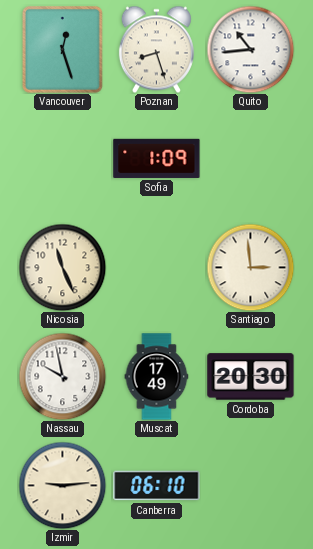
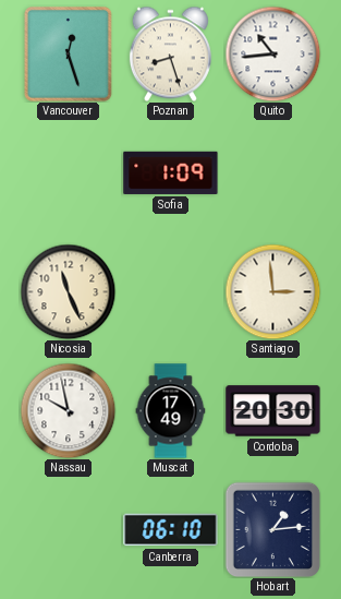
Izmir: 9:14 -> none
Hobart: none -> 1:14
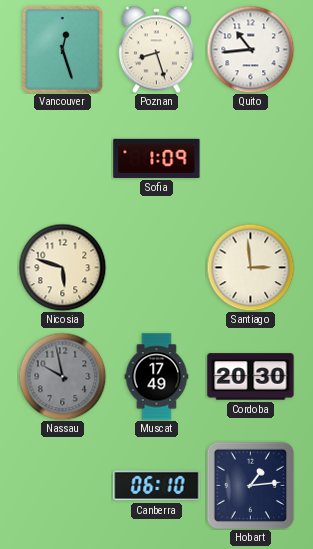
Nicosia: 11:26 -> 5:48
Nassau dial: white -> grey
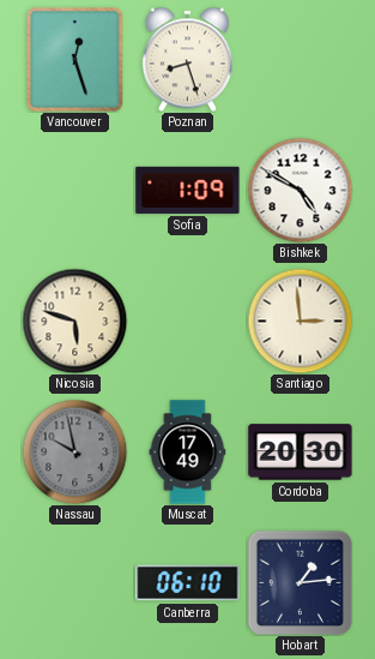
Quito: 10:44 -> none
Bishkek: none -> 4:50
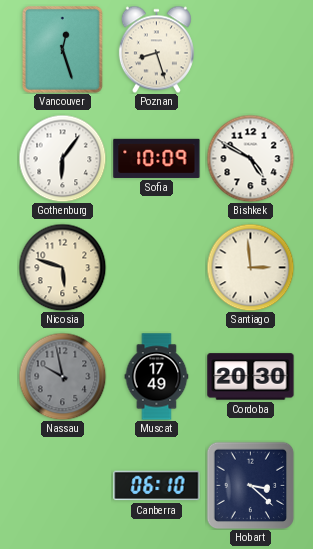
Gothenburg: none -> 6:06
Sofia: 1:09 -> 10:09
Hobart: 1:14 -> 3:22
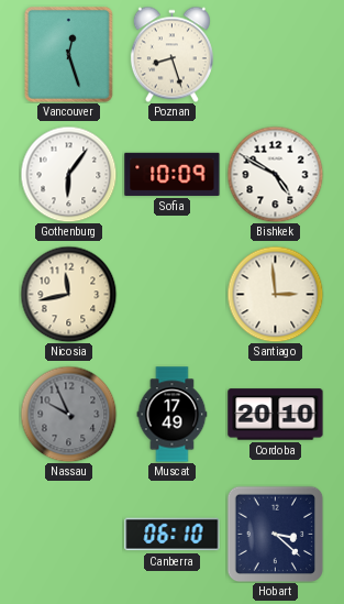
Nicosia: 5:48 -> 11:43
Nassau: 9:58 -> 9:56
Cordoba: 20:30 -> 20:10
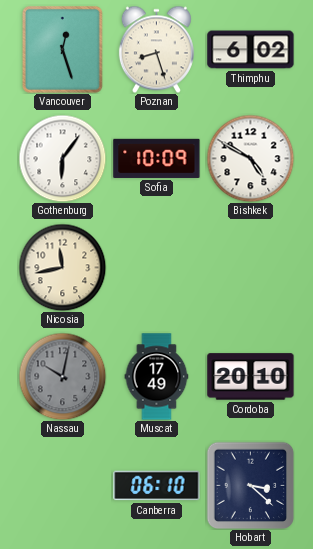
Thimphu: none -> 6:02
Santiago: 2:59 -> none
Nassau: 9:56 -> 10:02
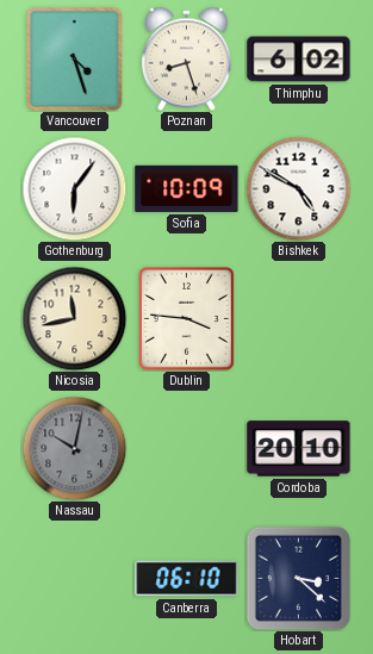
Vancouver: 12:27 -> 4:27
Dublin: none -> 3:46
Muscat: 17:49 -> none
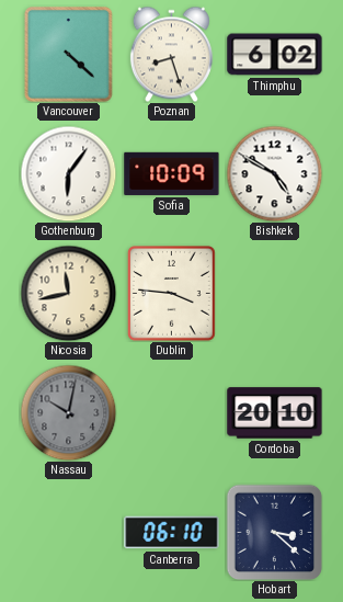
Vancouver: 4:27 -> 4:22
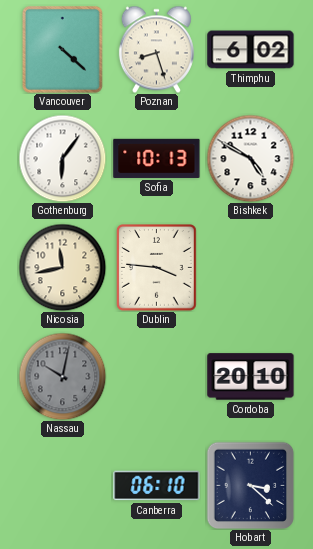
Sofia: 10:09 -> 10:13
